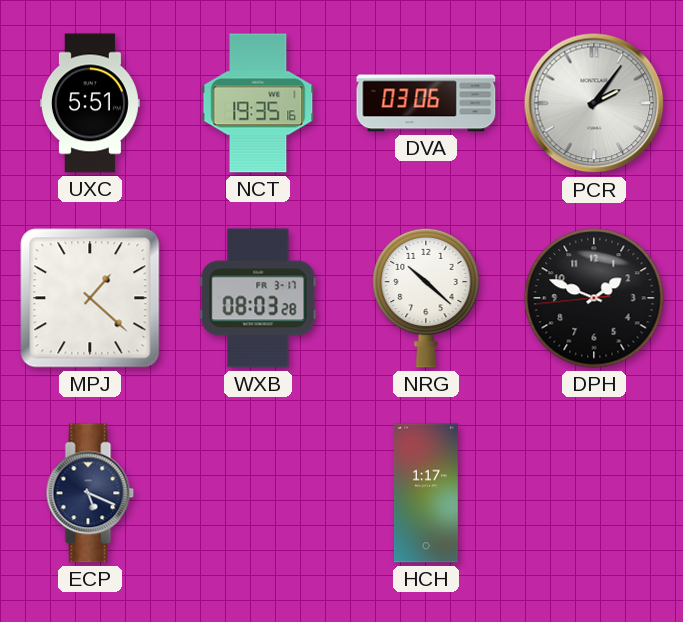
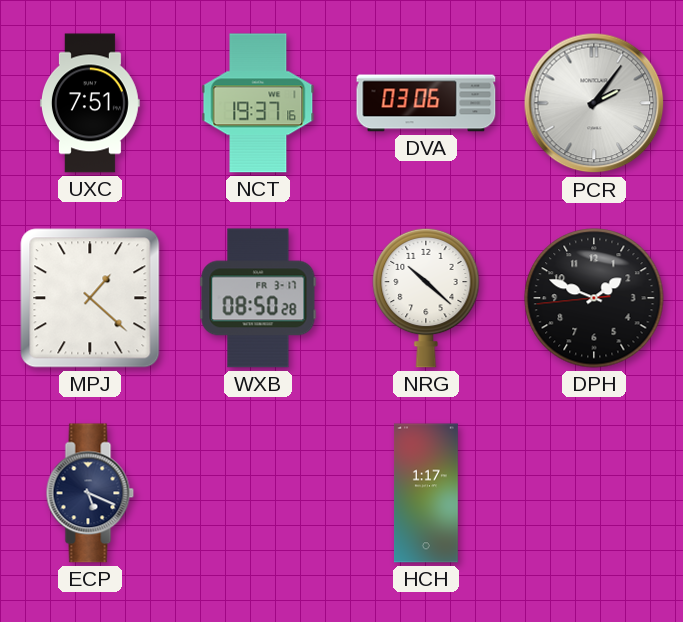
UXC: 5:51 -> 7:51
NCT: 19:35 -> 19:37
WXB: 08:03 -> 08:50
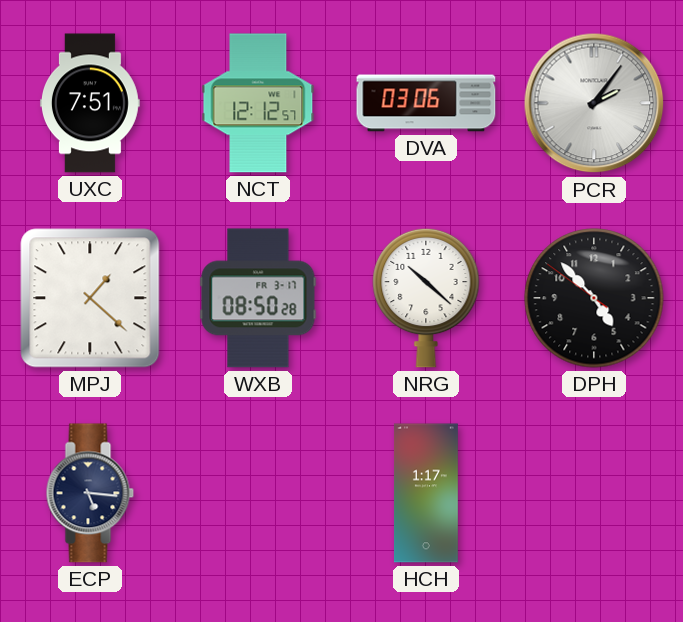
NCT: 19:37 -> 12:12
DPH: 1:48 -> 4:52
ECP: 5:19 -> 5:16
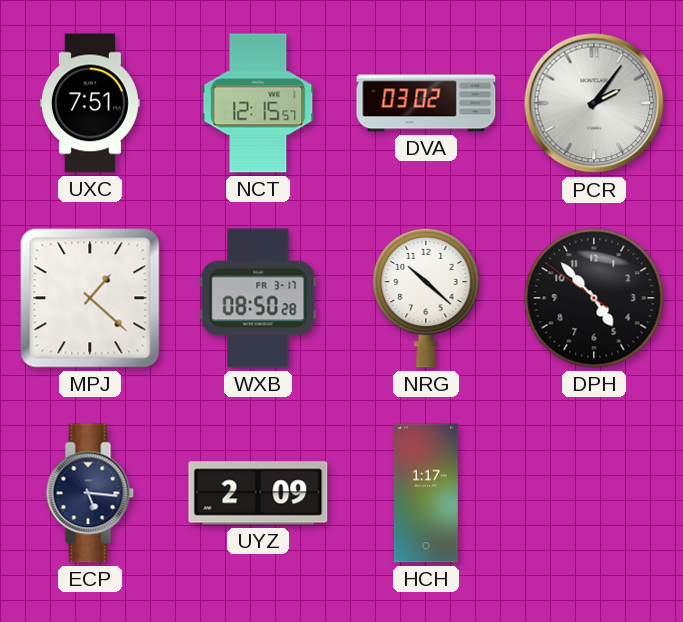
NCT: 12:12 -> 12:15
DVA: 03:06 -> 03:02
UYZ: none -> 2:09
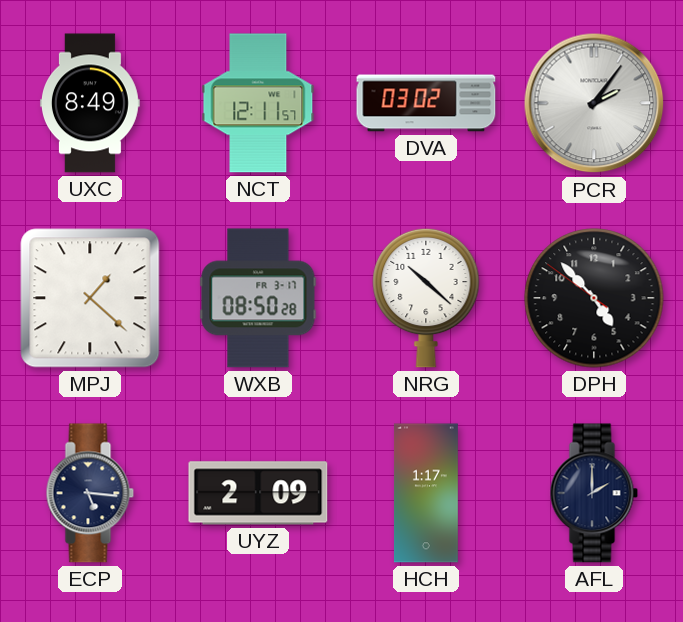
UXC: 7:51 -> 8:49
NCT: 12:15 -> 12:11
AFL: none -> 2:00
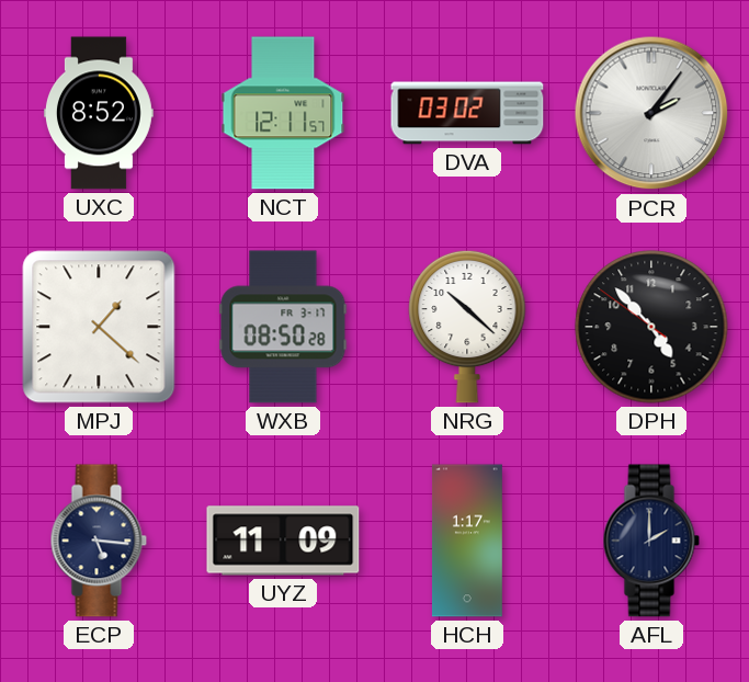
UXC: 8:49 -> 8:52
UYZ: 2:09 -> 11:09
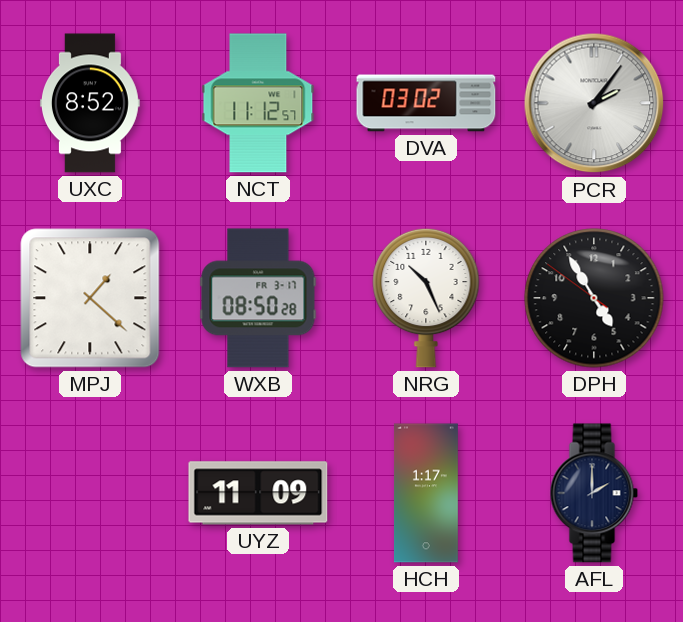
NCT: 12:11 -> 11:12
NRG: 10:22 -> 10:26
DPH: 4:52 -> 4:54
ECP: 5:16 -> none
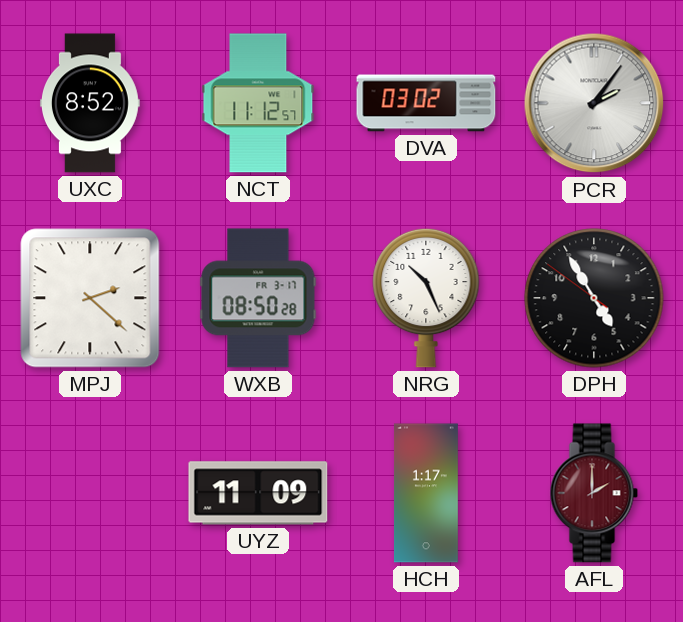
MPJ: 1:22 -> 2:22
AFL dial: navy -> burgundy
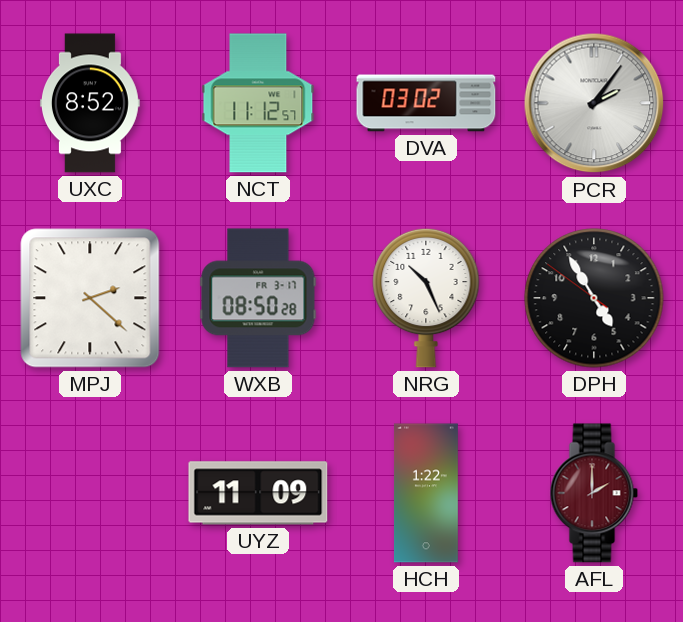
HCH: 1:17 -> 1:22
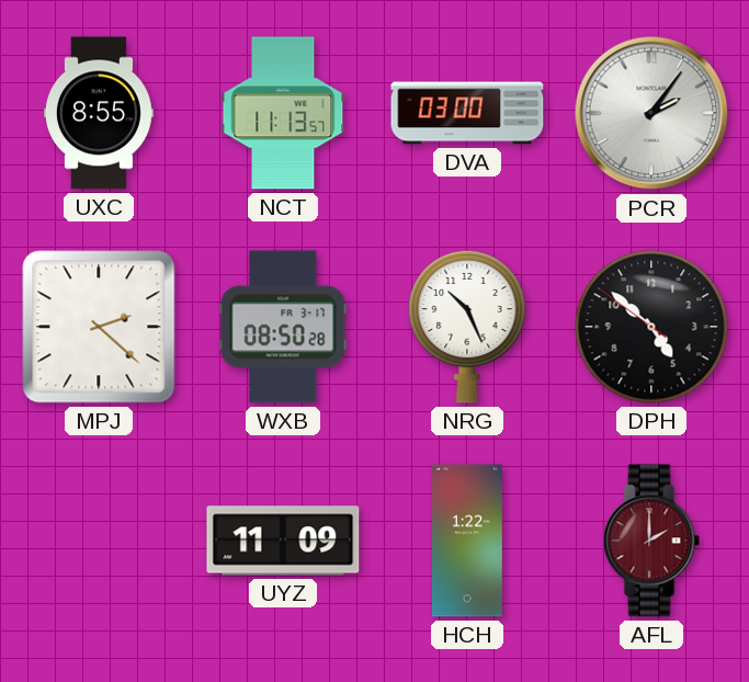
UXC: 8:52 -> 8:55
NCT: 11:12 -> 11:13
DVA: 03:02 -> 03:00
DPH: 4:54 -> 4:51
